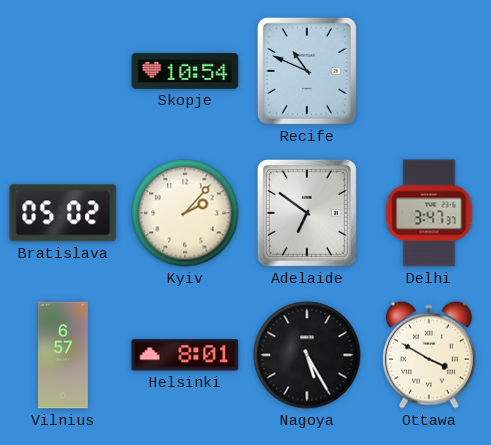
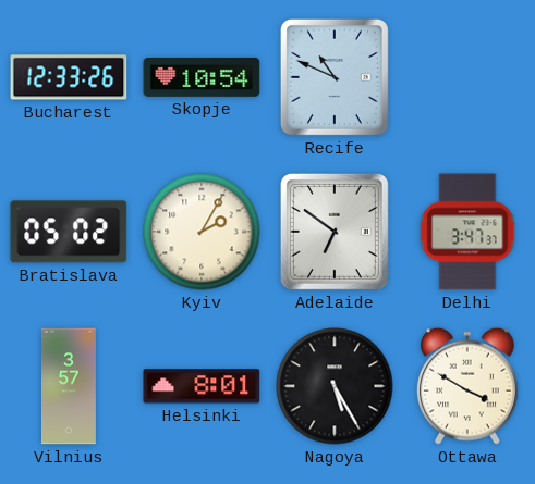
Bucharest: none -> 12:33
Kyiv: 2:07 -> 2:05
Vilnius: 6:57 -> 3:57
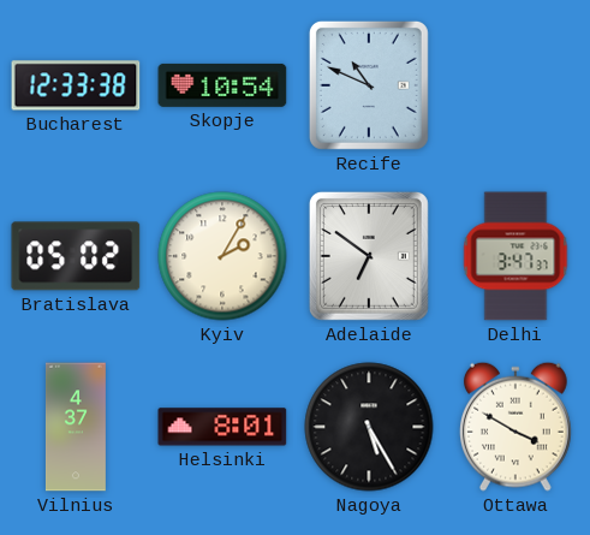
Bucharest: 12:33:26 -> 12:33:38
Vilnius: 3:57 -> 4:37
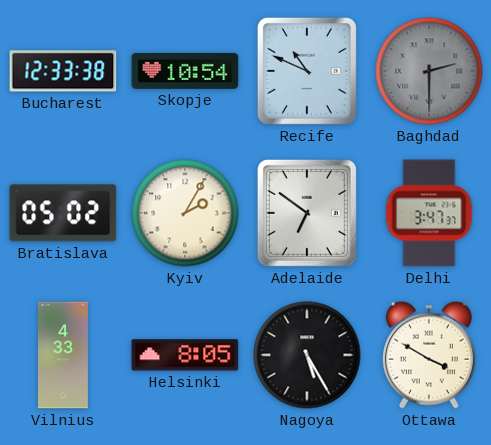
Baghdad: none -> 2:30
Vilnius: 4:37 -> 4:33
Helsinki: 8:01 -> 8:05
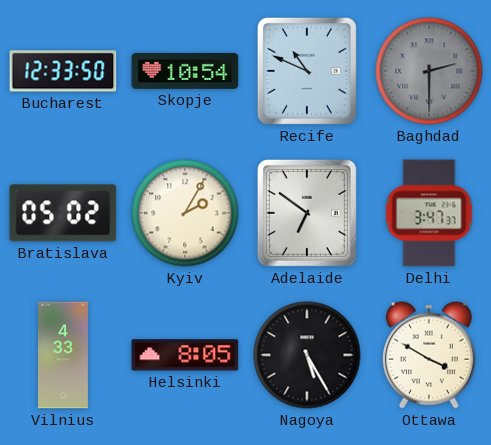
Bucharest: 12:33:38 -> 12:33:50
